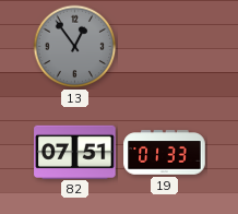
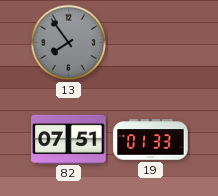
13: 12:54 -> 7:54
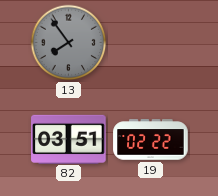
82: 07:51 -> 03:51
19: 01:33 -> 02:22
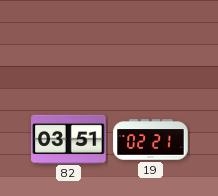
13: 7:54 -> none
19: 02:22 -> 02:21
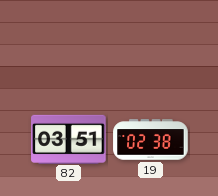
19: 02:21 -> 02:38
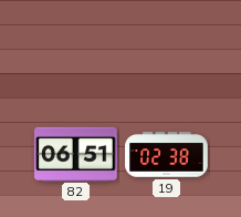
82: 03:51 -> 06:51
